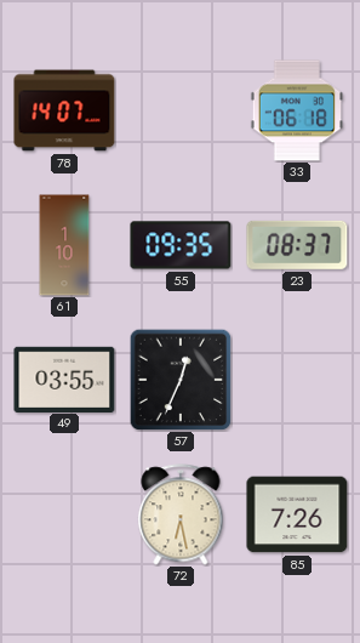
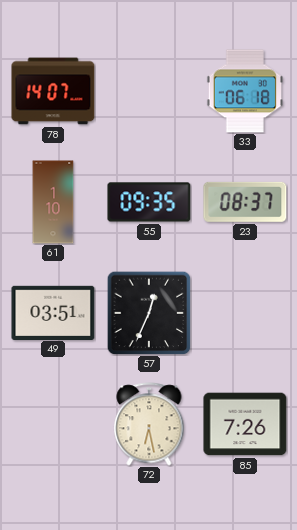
49: 03:55 -> 03:51
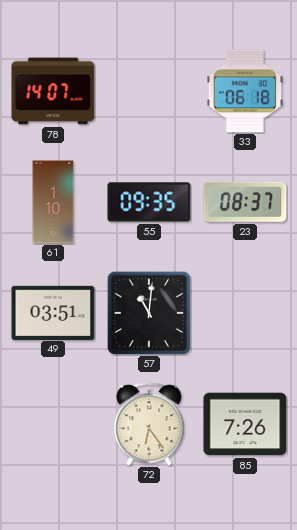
57: 12:34 -> 11:01
72: 6:28 -> 6:24
